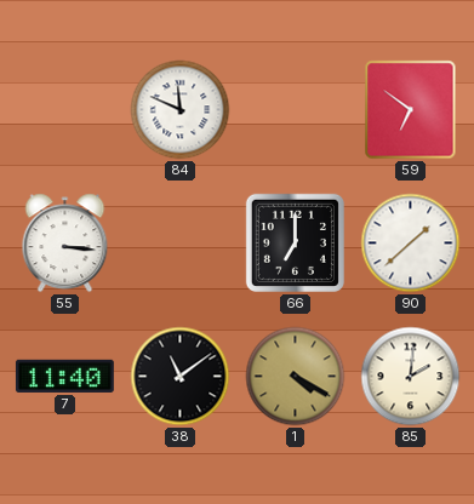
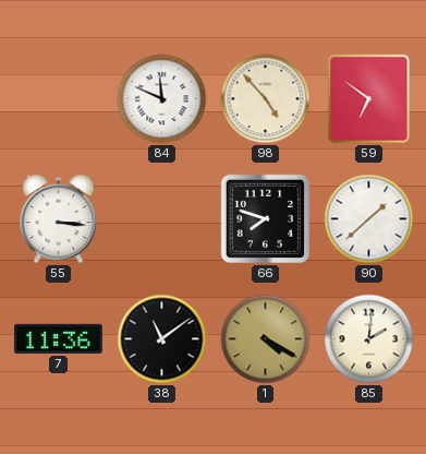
98: none -> 4:53
66: 7:00 -> 7:48
7: 11:40 -> 11:36
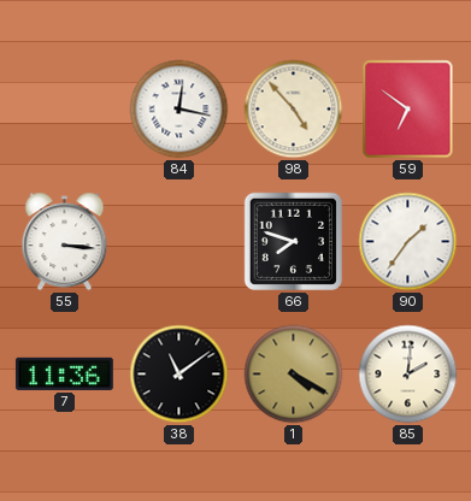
84: 11:49 -> 12:17
90: 1:38 -> 1:36
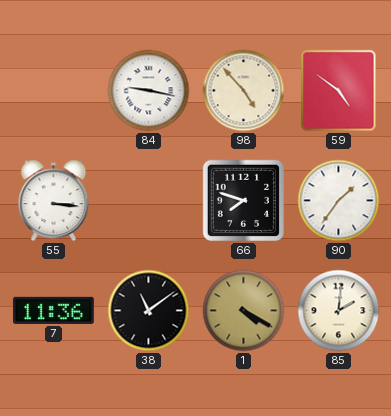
84: 12:17 -> 9:17
59: 6:51 -> 4:51
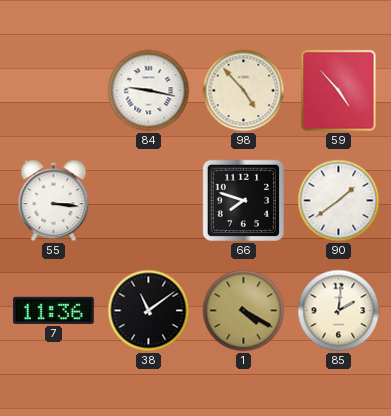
59: 4:51 -> 4:53
90: 1:36 -> 1:39
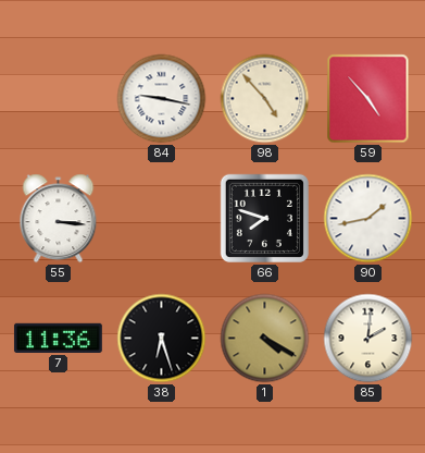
90: 1:39 -> 1:43
38: 11:09 -> 6:27
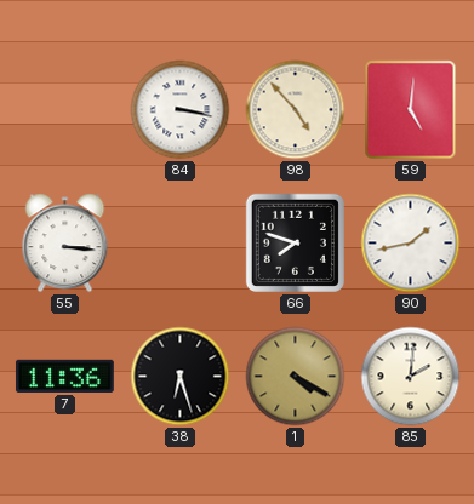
84: 9:17 -> 3:17
59: 4:53 -> 5:01
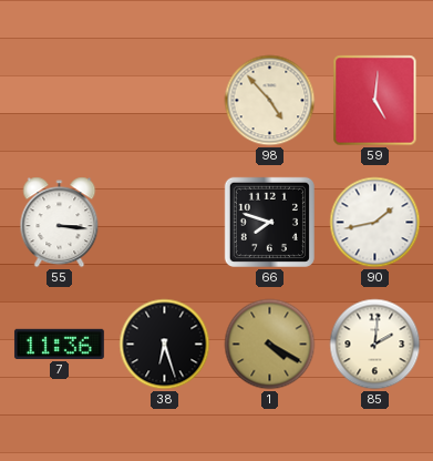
84: 3:17 -> none
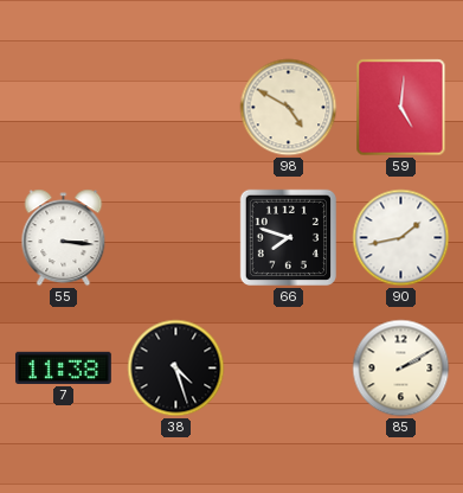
98: 4:53 -> 4:50
7: 11:36 -> 11:38
38: 6:27 -> 4:27
1: 4:20 -> none
85: 2:01 -> 2:10
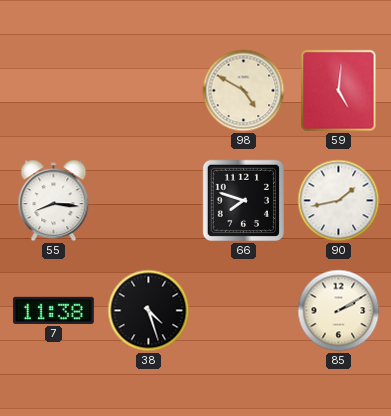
55: 3:16 -> 8:16
